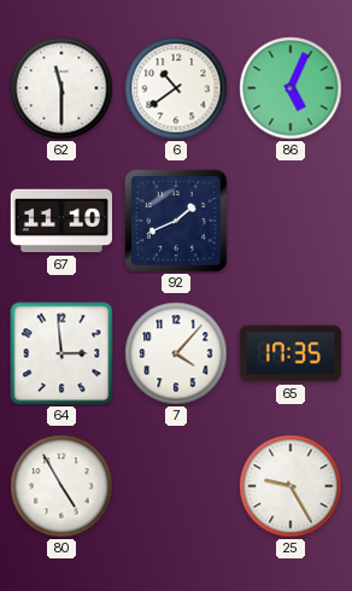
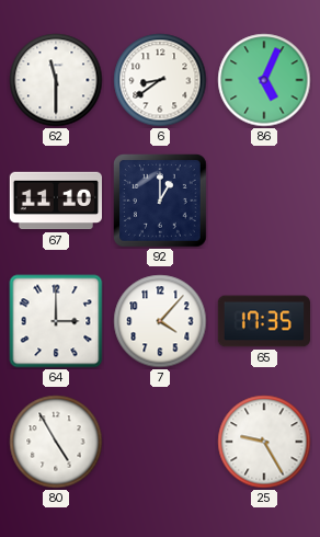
6: 10:39 -> 8:39
92: 1:41 -> 1:00
64: 2:59 -> 3:00
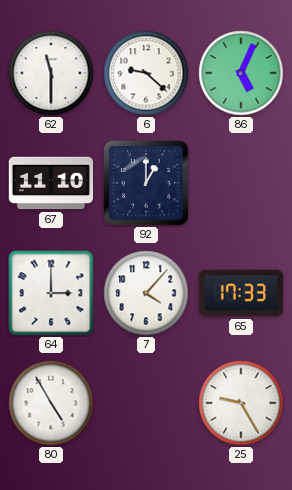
6: 8:39 -> 9:22
65: 17:35 -> 17:33
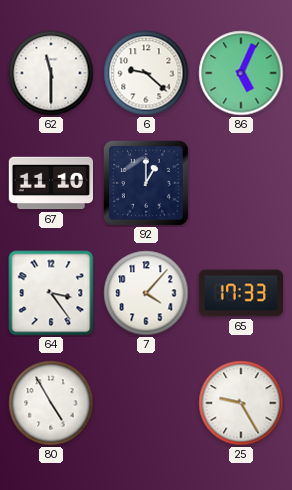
64: 3:00 -> 3:24
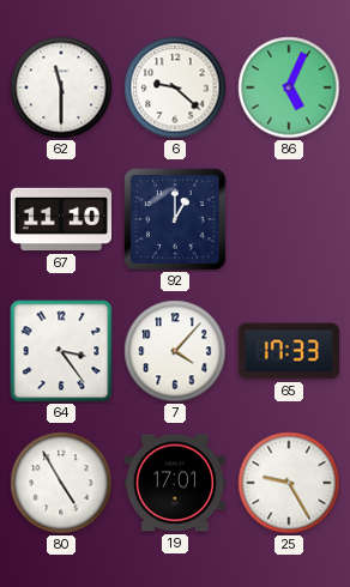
19: none -> 17:01
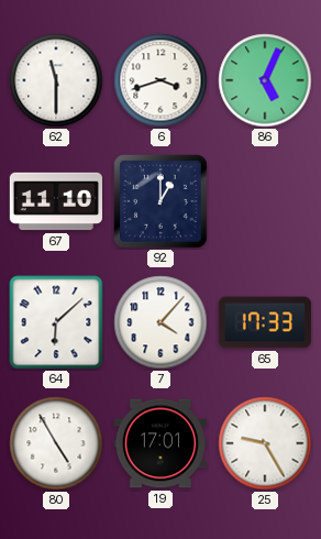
6: 9:22 -> 3:42
64: 3:24 -> 6:08
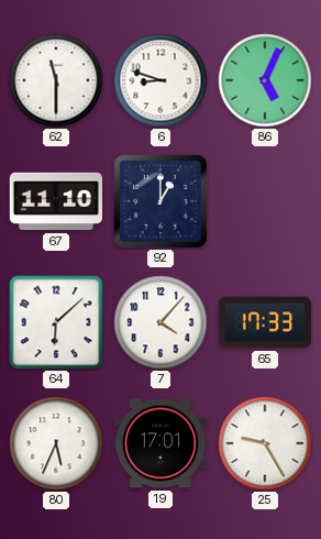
6: 3:42 -> 8:48
80: 4:55 -> 5:34
